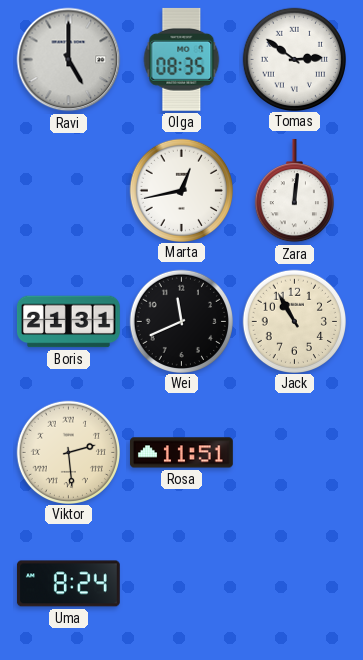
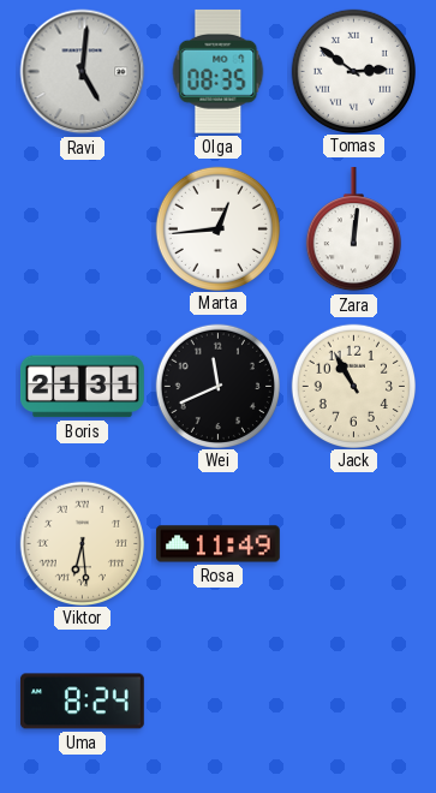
Ravi: 5:00 -> 5:01
Marta: 12:43 -> 12:44
Viktor: 2:29 -> 6:29
Rosa: 11:51 -> 11:49
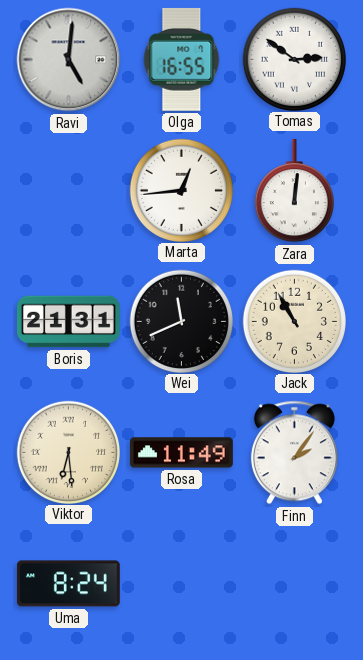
Olga: 08:35 -> 16:55
Finn: none -> 2:06
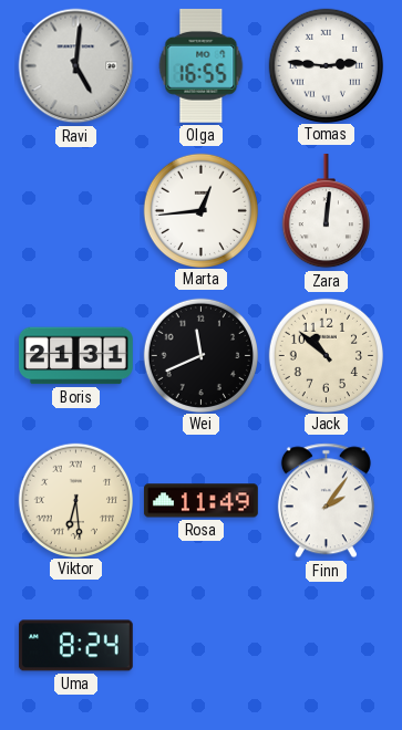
Tomas: 2:51 -> 2:46
Jack: 10:55 -> 10:52
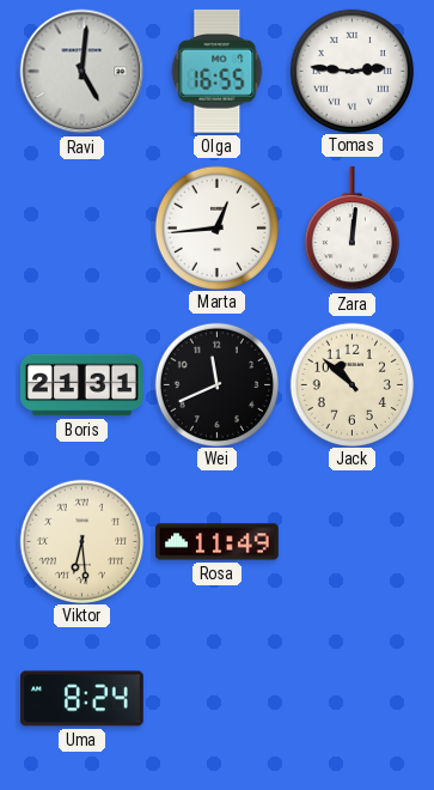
Finn: 2:06 -> none
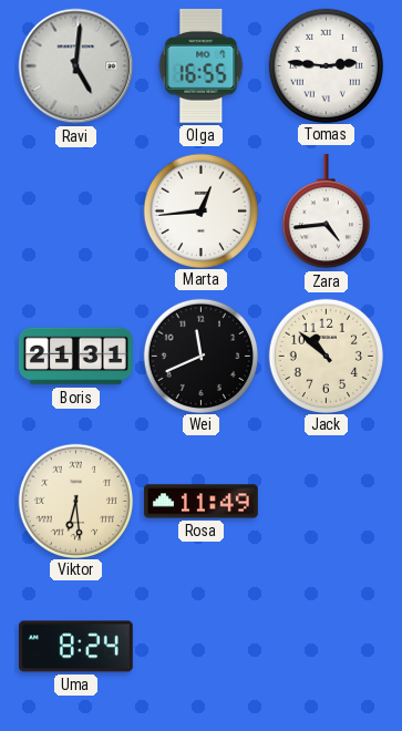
Zara: 12:01 -> 4:44
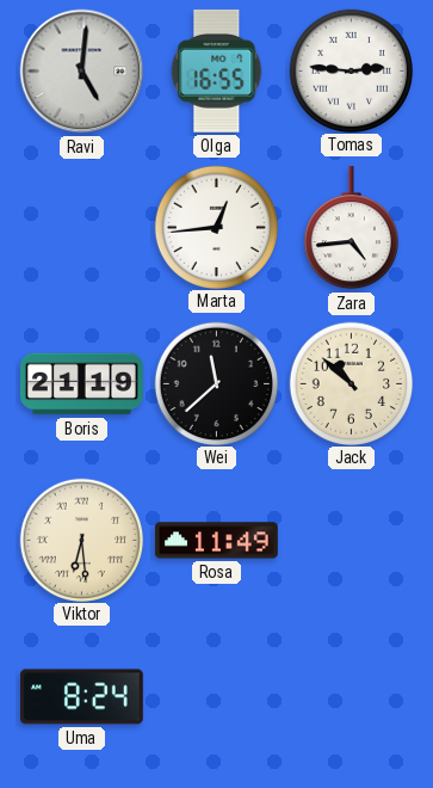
Boris: 21:31 -> 21:19
Wei: 11:41 -> 11:38
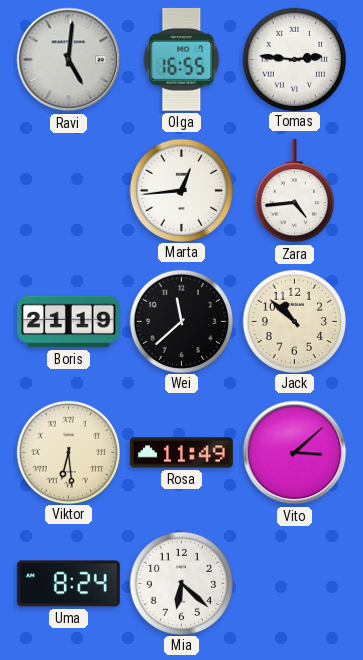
Vito: none -> 3:08
Mia: none -> 6:22
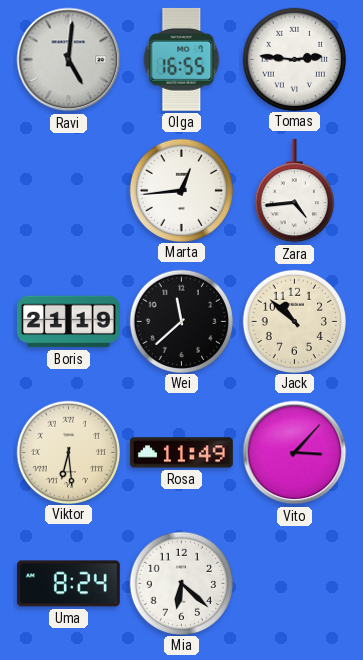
Vito: 3:08 -> 3:07
